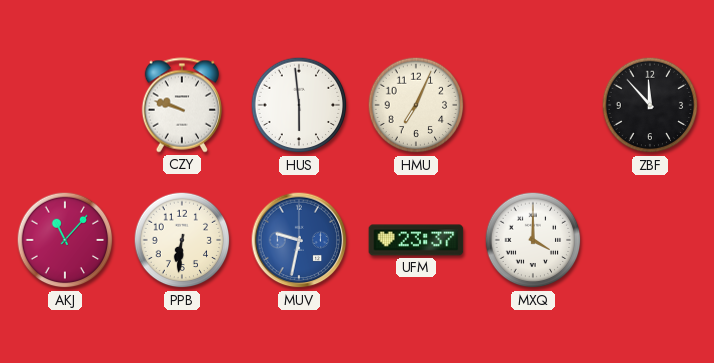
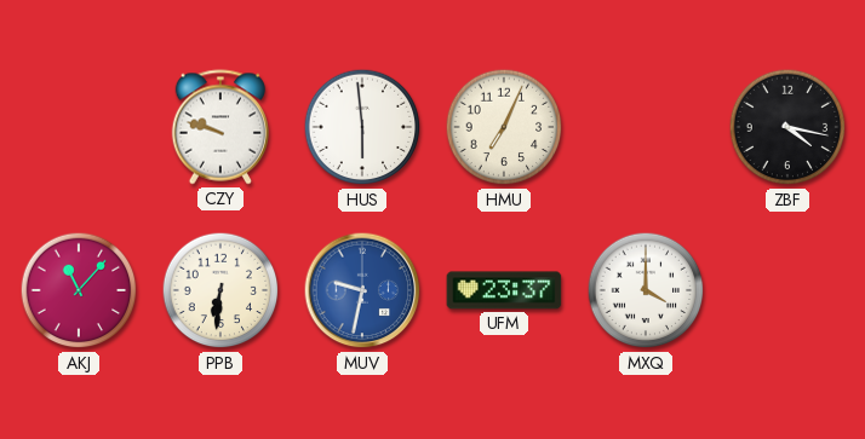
ZBF: 11:53 -> 4:17
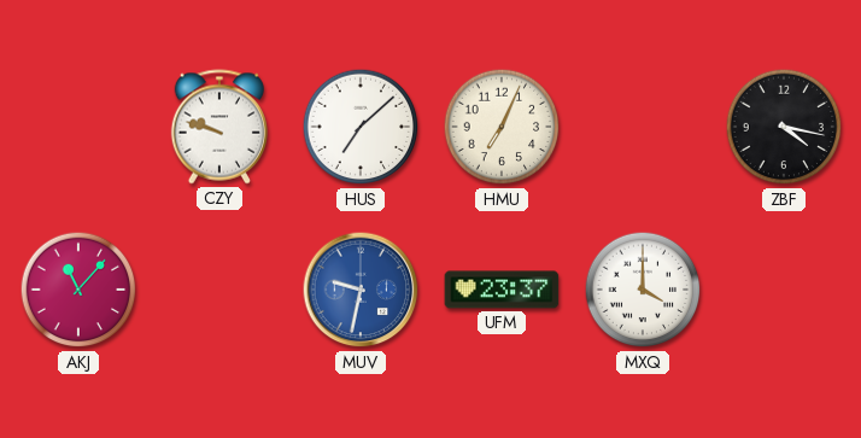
HUS: 5:59 -> 7:08
PPB: 6:31 -> none
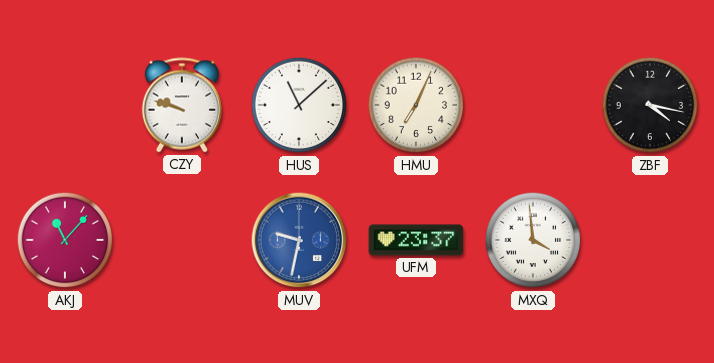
HUS: 7:08 -> 11:08
MXQ: 4:00 -> 3:59
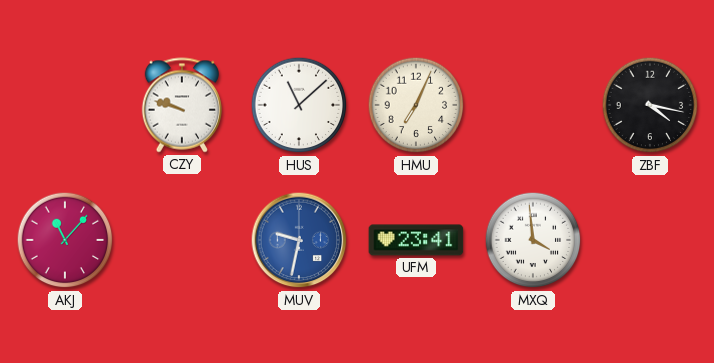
UFM: 23:37 -> 23:41
